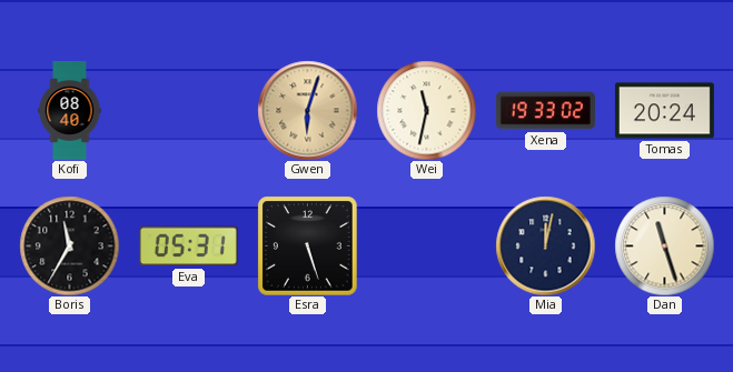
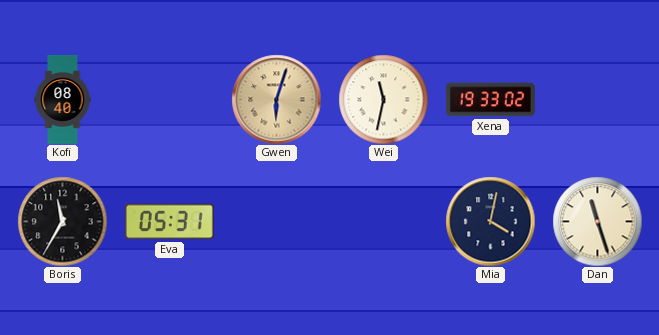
Tomas: 20:24 -> none
Esra: 5:27 -> none
Mia: 12:02 -> 4:02
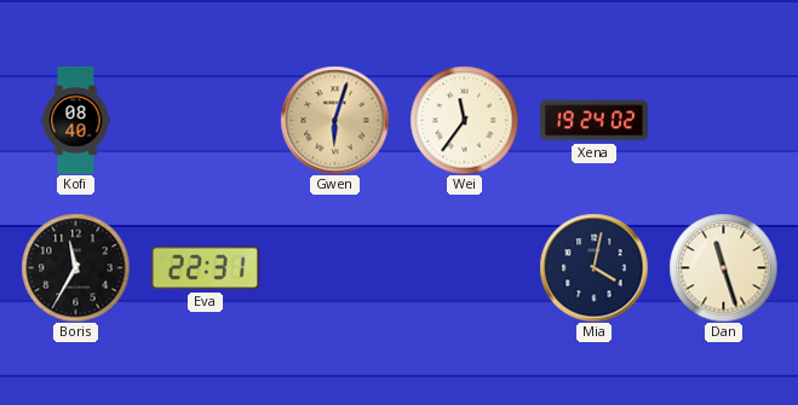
Wei: 11:32 -> 11:36
Xena: 19:33 -> 19:24
Eva: 05:31 -> 22:31
